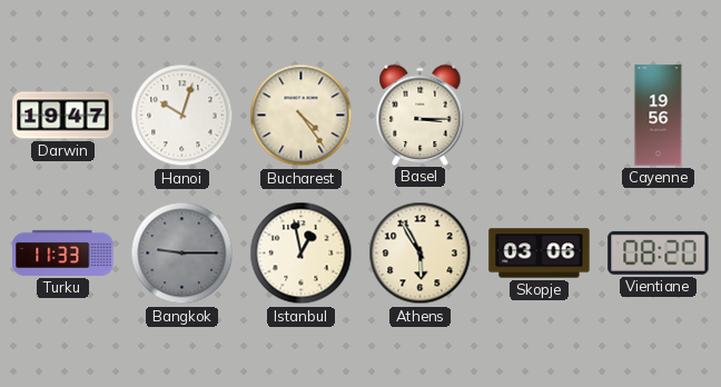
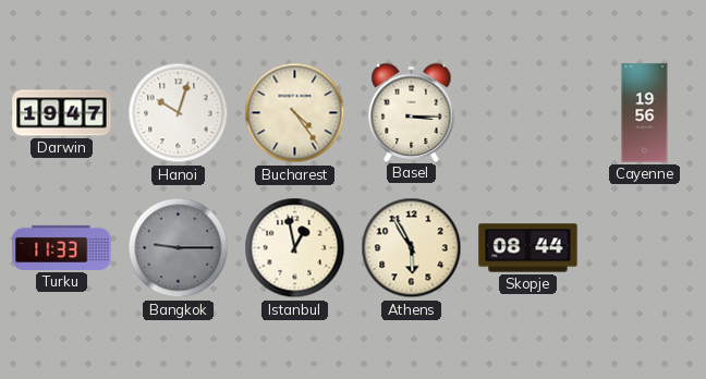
Skopje: 03:06 -> 08:44
Vientiane: 08:20 -> none
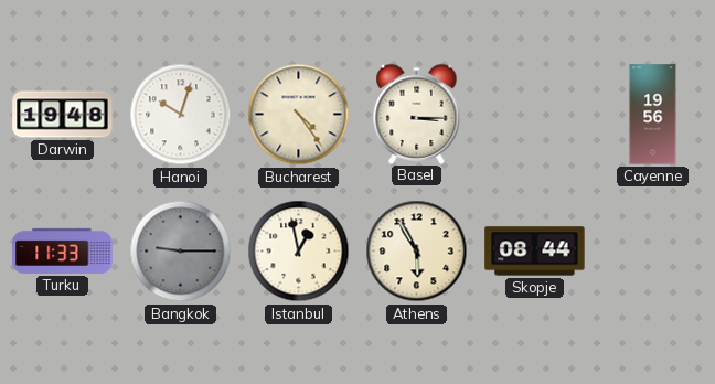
Darwin: 19:47 -> 19:48
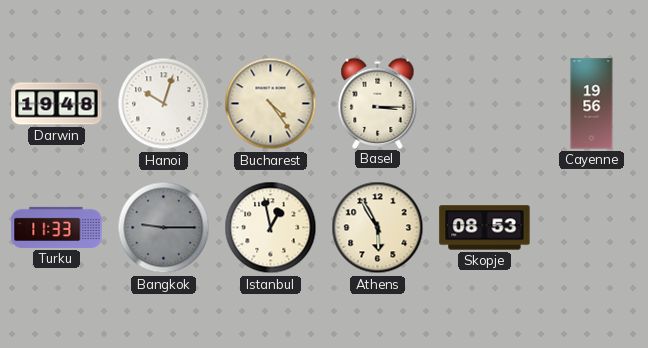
Skopje: 08:44 -> 08:53
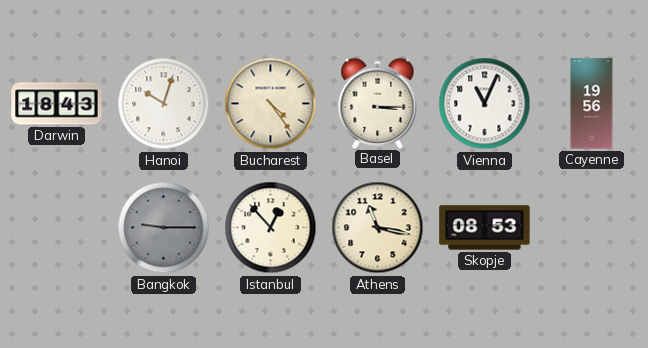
Darwin: 19:48 -> 18:43
Vienna: none -> 11:04
Turku: 11:33 -> none
Istanbul: 12:58 -> 12:53
Athens: 5:55 -> 11:17
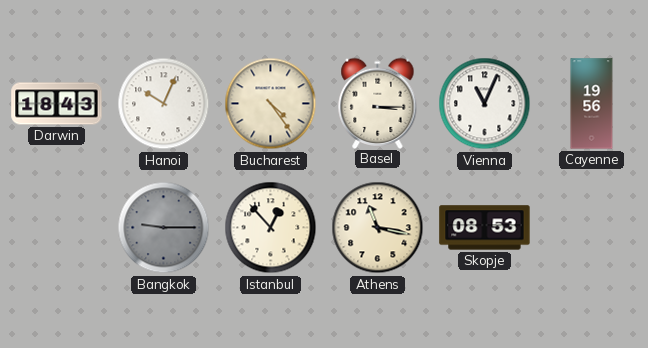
Hanoi: 10:03 -> 10:04
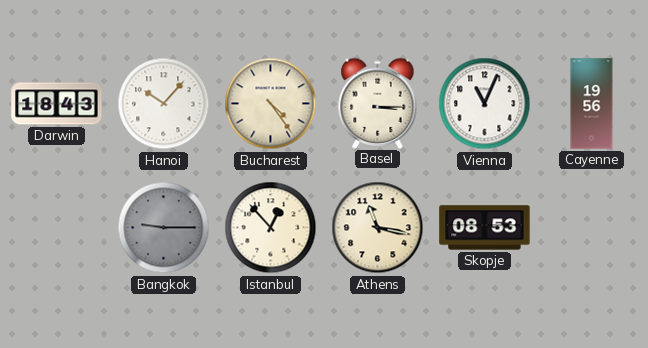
Hanoi: 10:04 -> 10:07
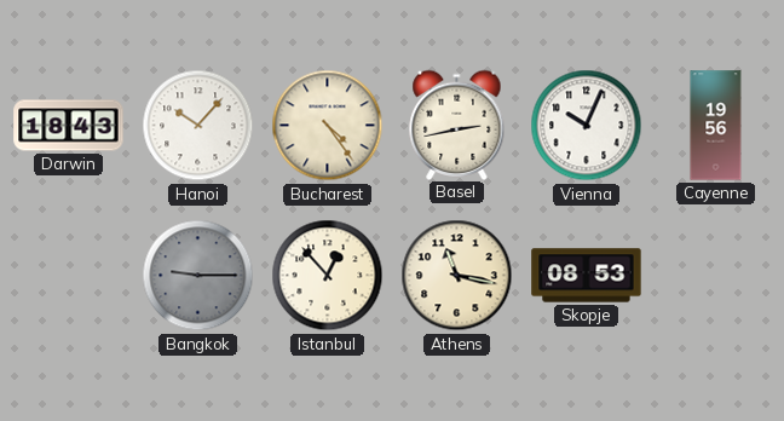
Basel: 3:15 -> 2:43
Vienna: 11:04 -> 10:04
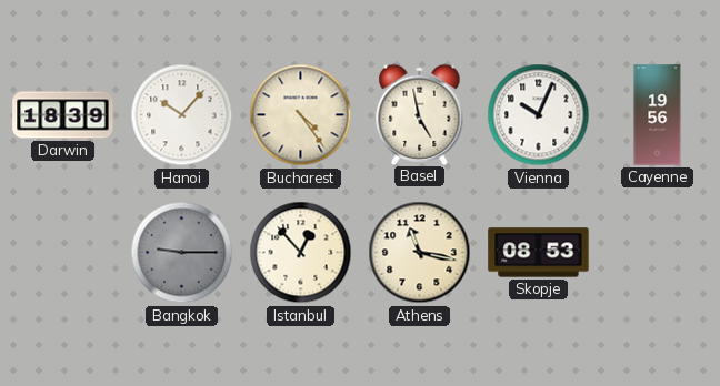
Darwin: 18:43 -> 18:39
Basel: 2:43 -> 4:58
